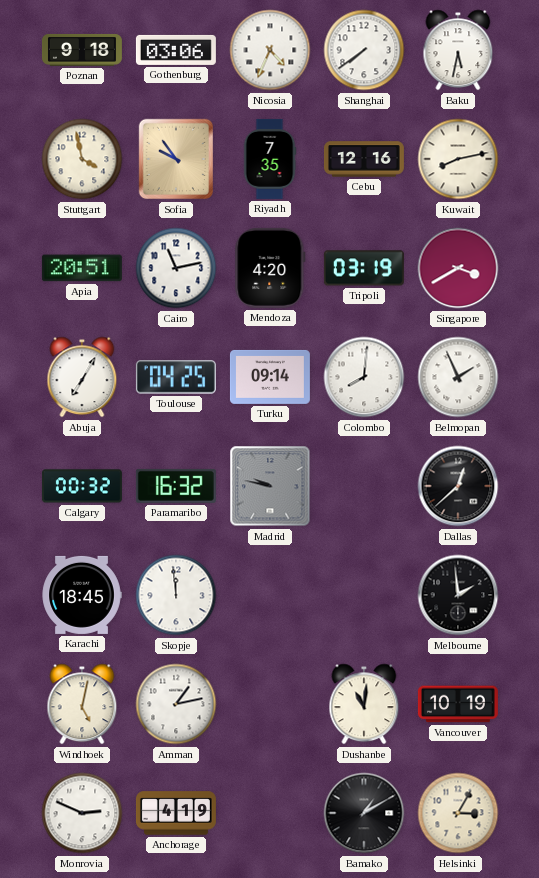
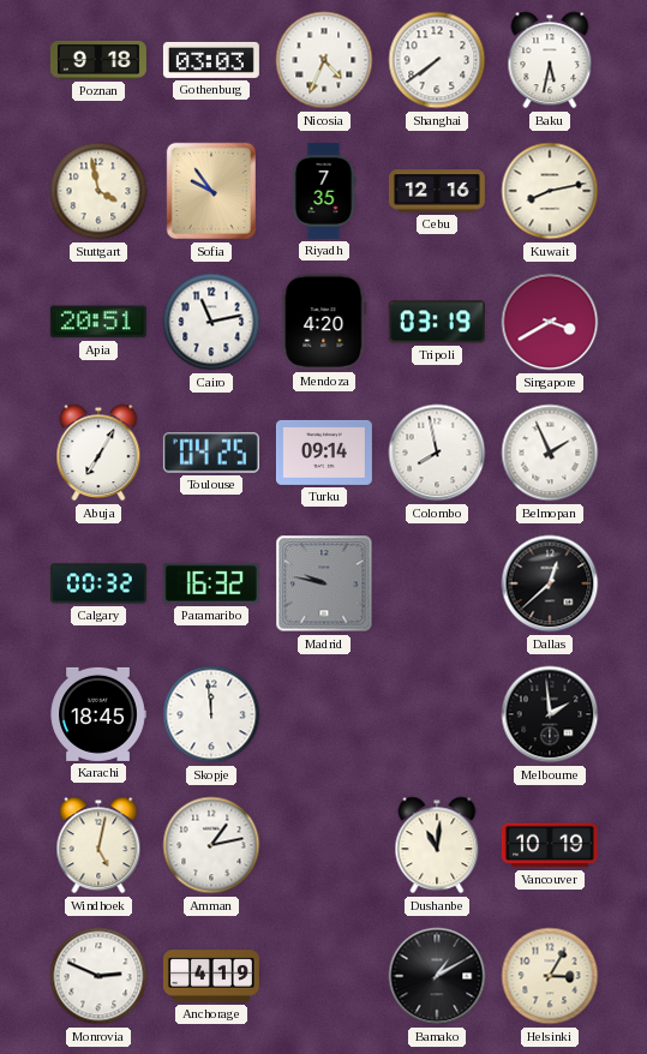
Gothenburg: 03:06 -> 03:03
Colombo: 8:01 -> 7:58
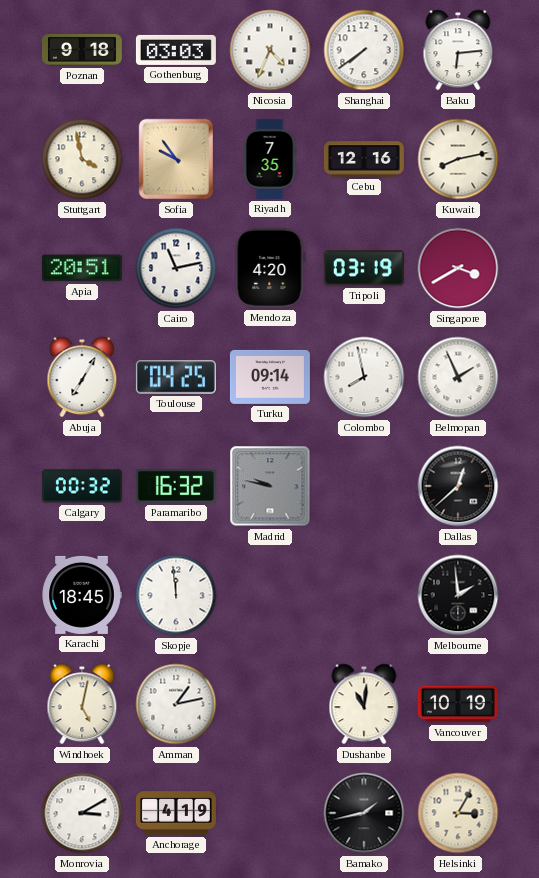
Baku: 5:32 -> 6:14
Monrovia: 2:49 -> 3:10
Bamako: 1:10 -> 1:43
